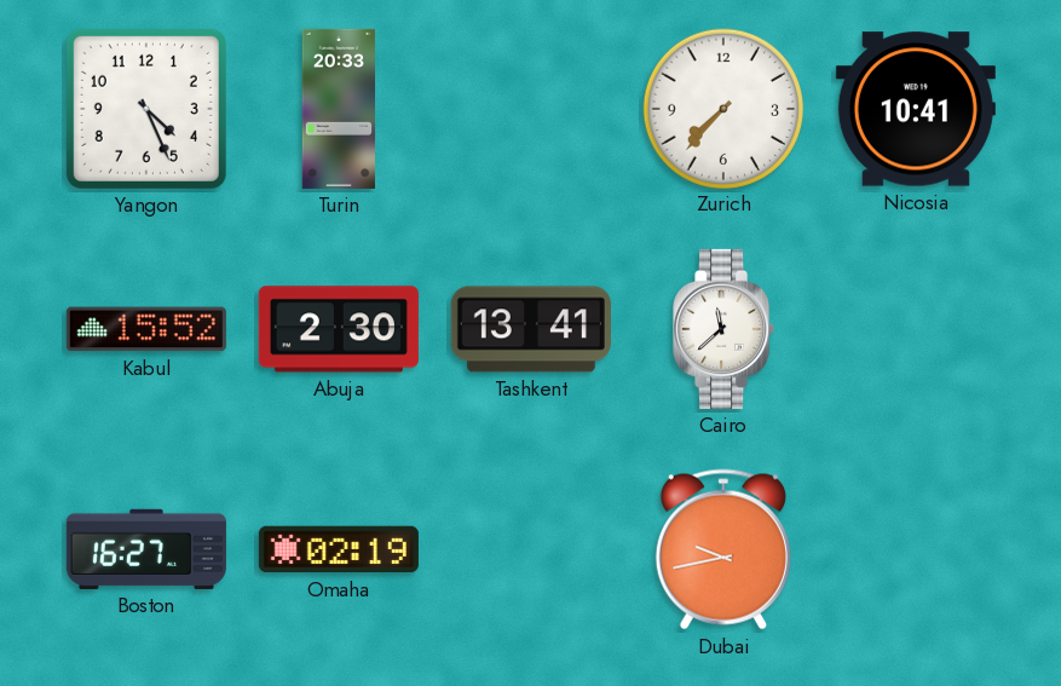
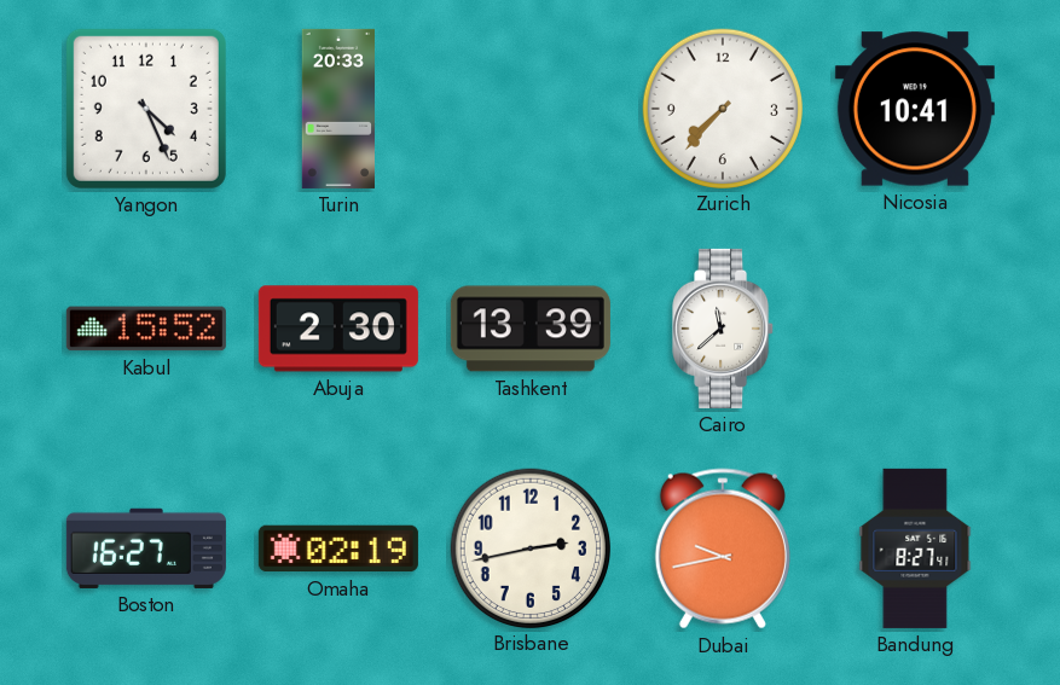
Tashkent: 13:41 -> 13:39
Brisbane: none -> 2:43
Bandung: none -> 8:27
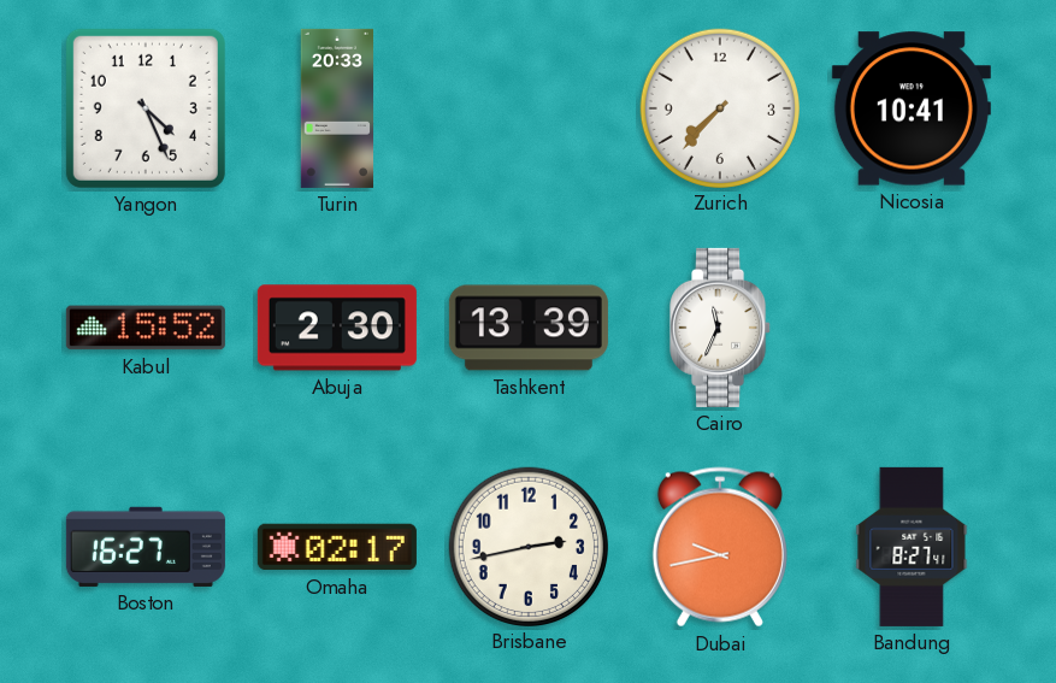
Cairo: 11:38 -> 11:34
Omaha: 02:19 -> 02:17
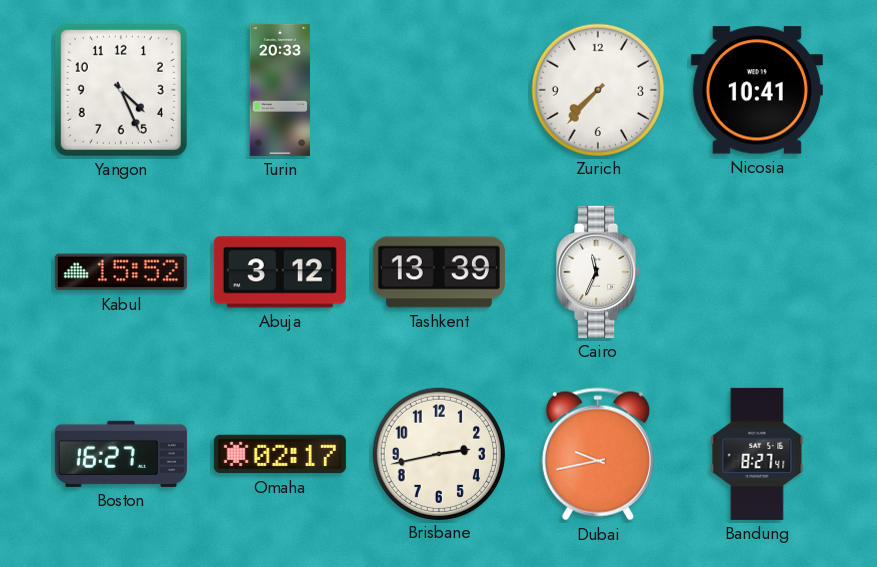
Abuja: 2:30 -> 3:12
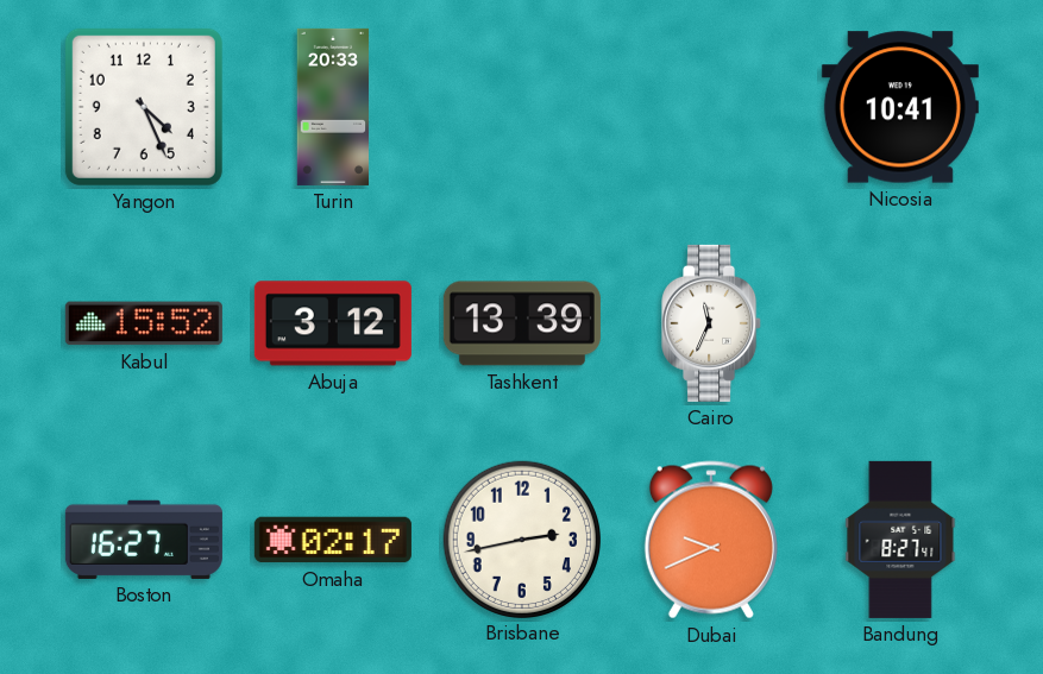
Zurich: 7:37 -> none
Dubai: 9:43 -> 9:41
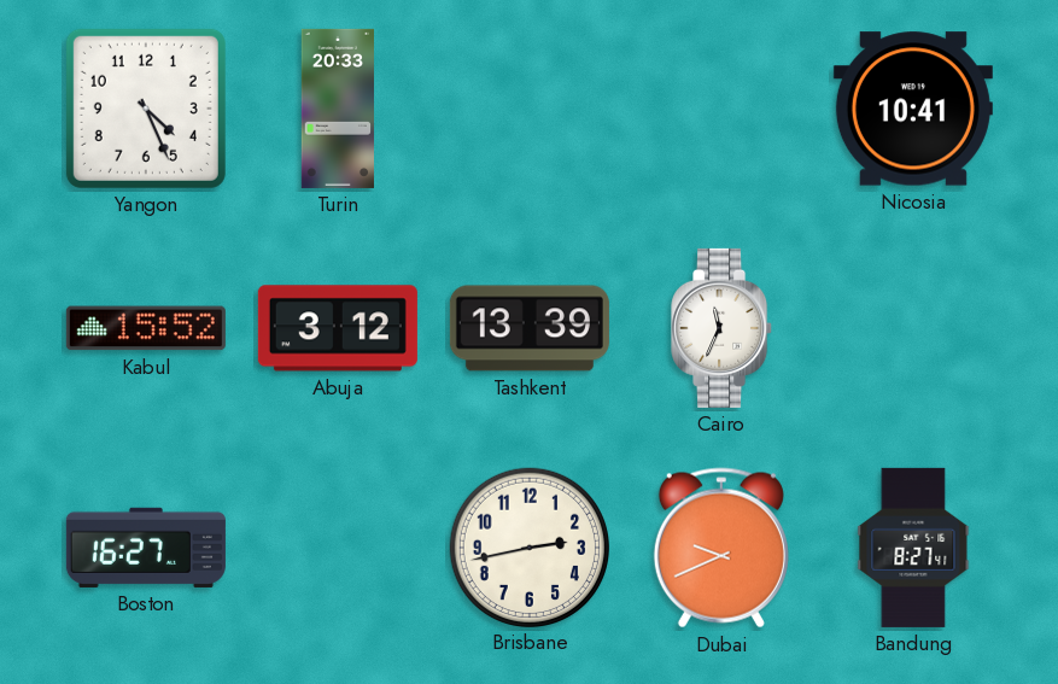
Omaha: 02:17 -> none
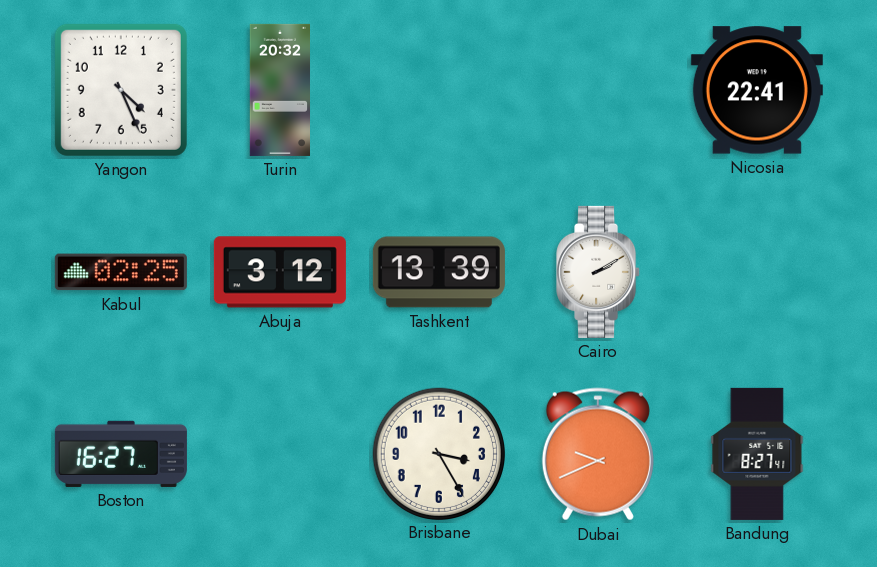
Turin: 20:33 -> 20:32
Nicosia: 10:41 -> 22:41
Kabul: 15:52 -> 02:25
Cairo: 11:34 -> 2:10
Brisbane: 2:43 -> 3:25
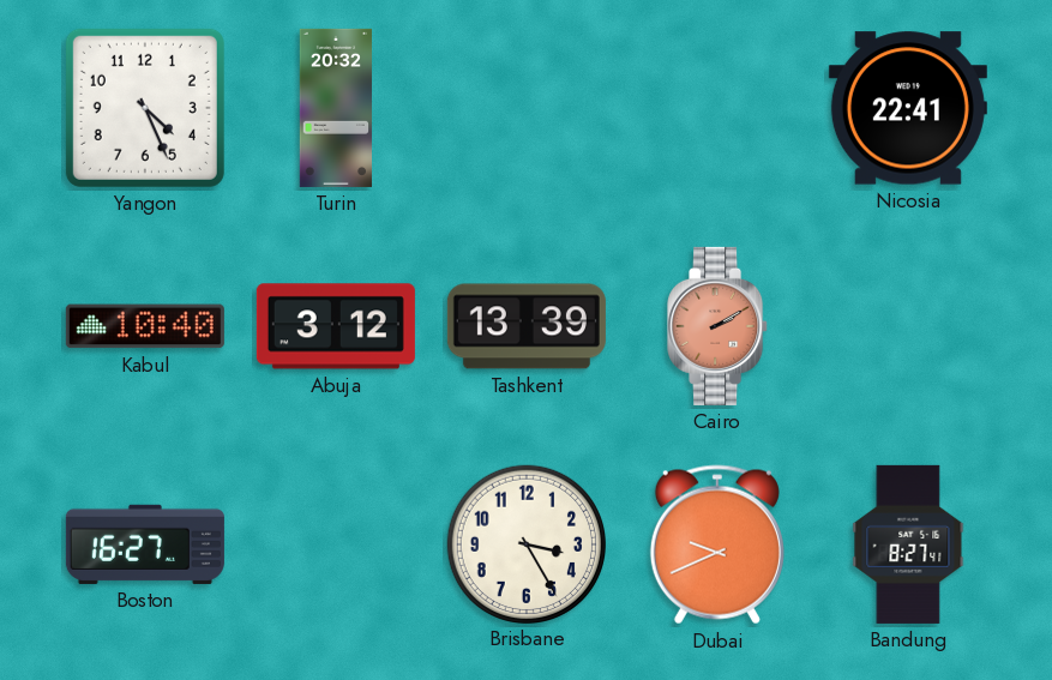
Kabul: 02:25 -> 10:40
Cairo dial: white -> salmon
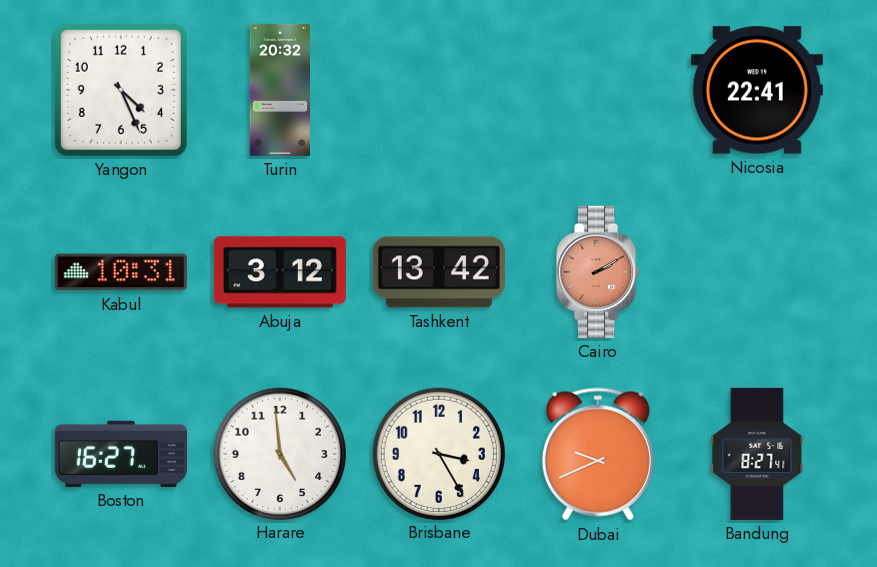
Kabul: 10:40 -> 10:31
Tashkent: 13:39 -> 13:42
Harare: none -> 4:59
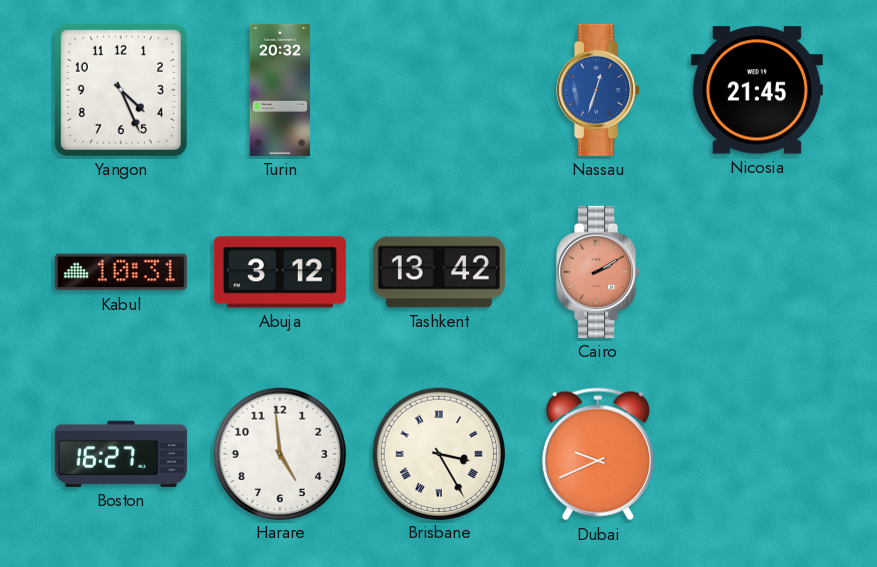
Nassau: none -> 12:33
Nicosia: 22:41 -> 21:45
Brisbane numerals: Arabic -> Roman
Bandung: 8:27 -> none
